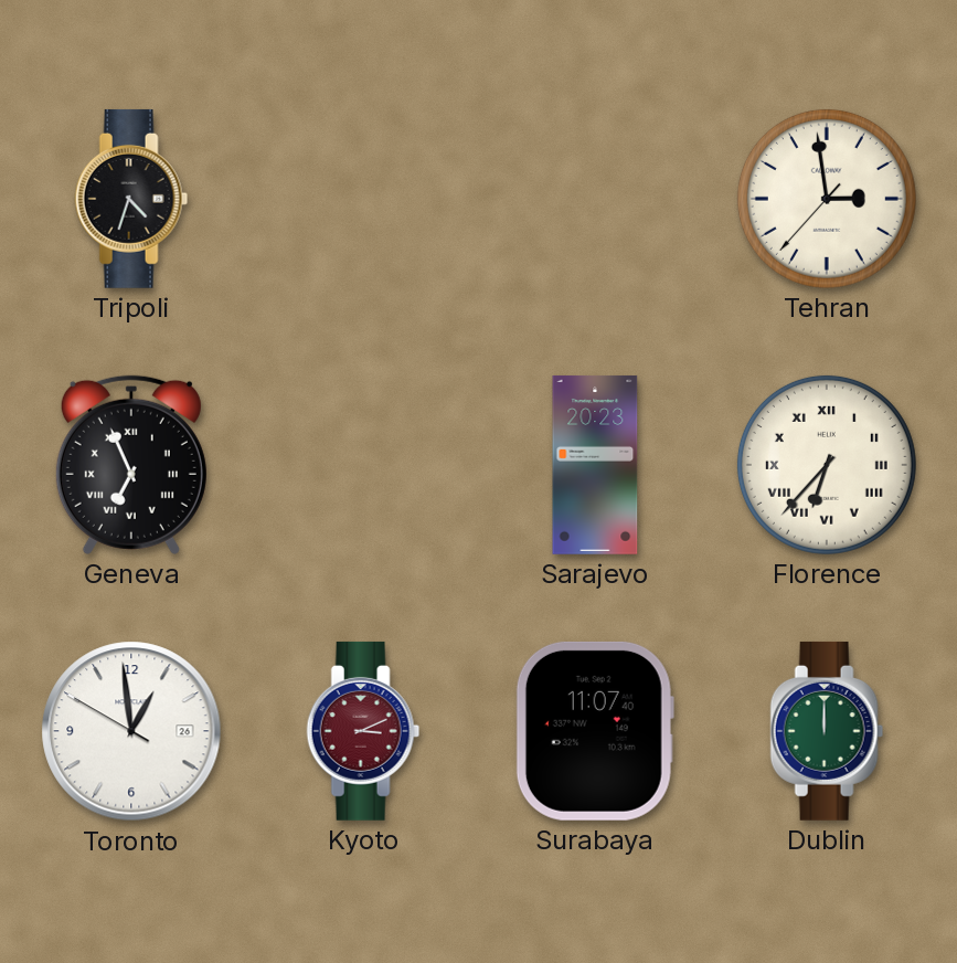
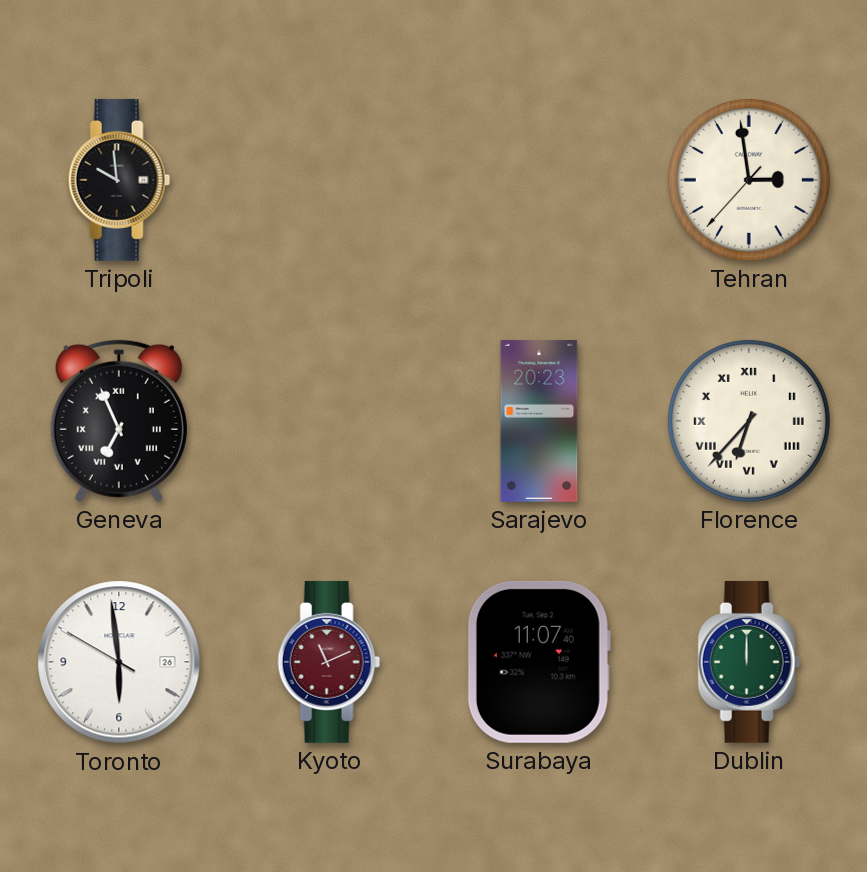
Tripoli: 4:33 -> 9:59
Toronto: 12:58 -> 5:58
Kyoto: 3:11 -> 11:11
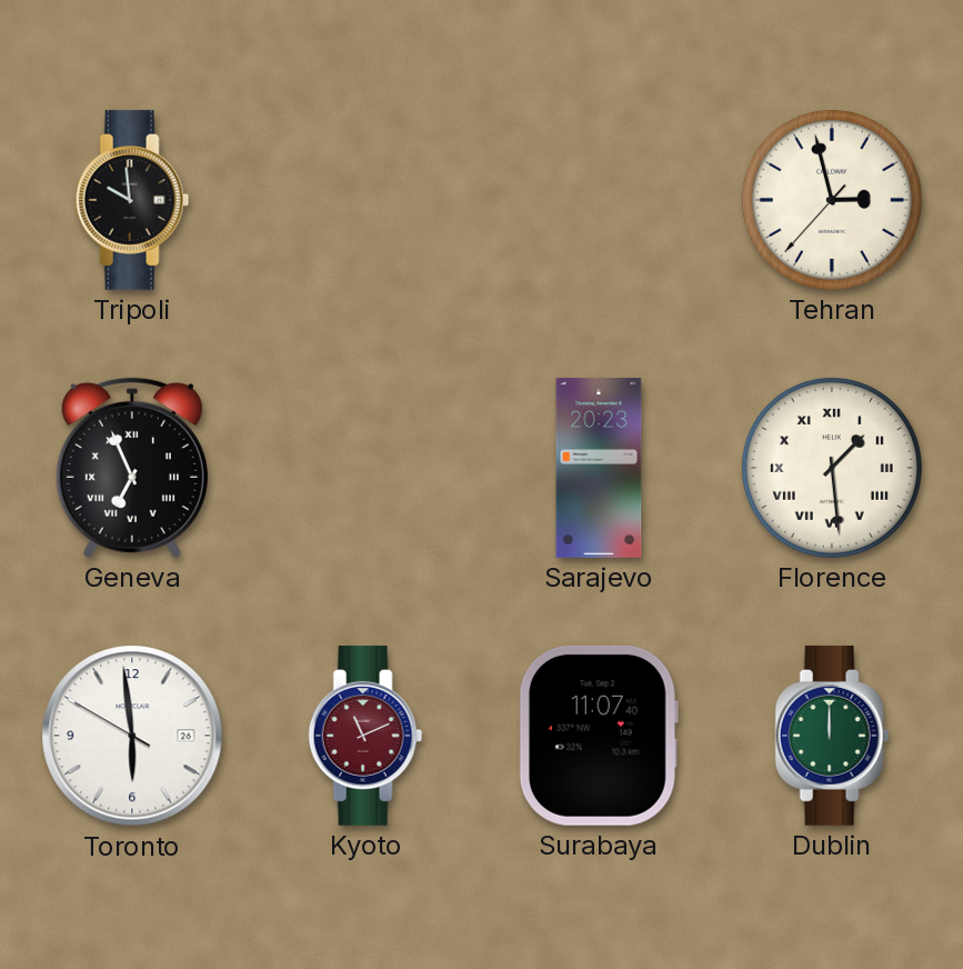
Tehran: 2:58 -> 2:57
Florence: 6:37 -> 1:29
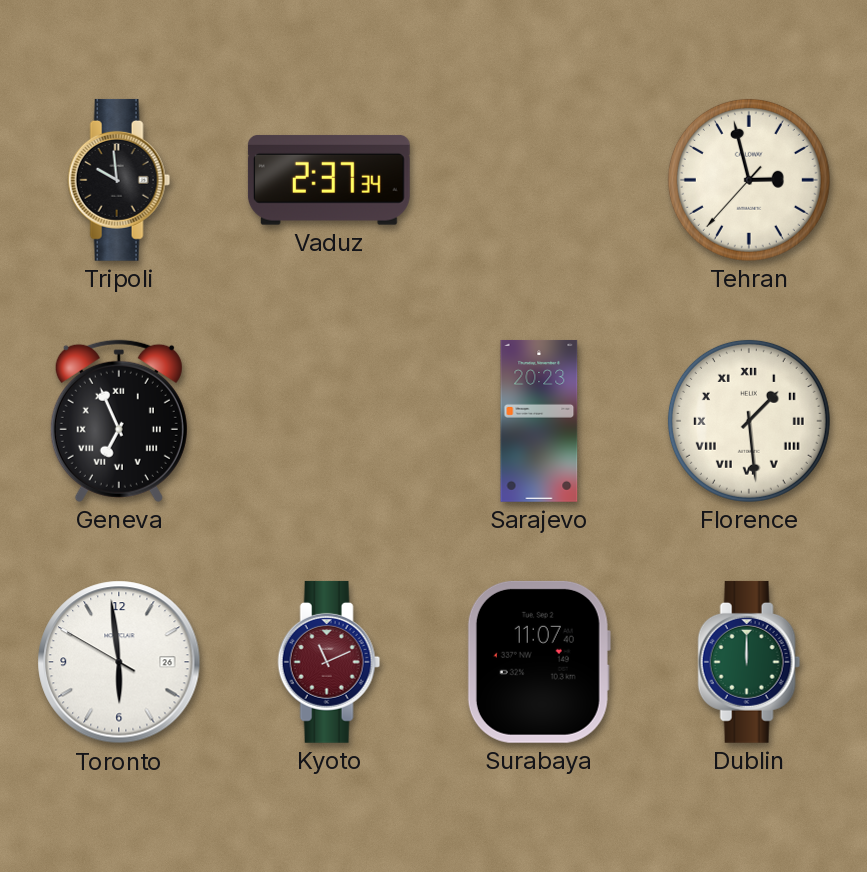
Vaduz: none -> 2:37
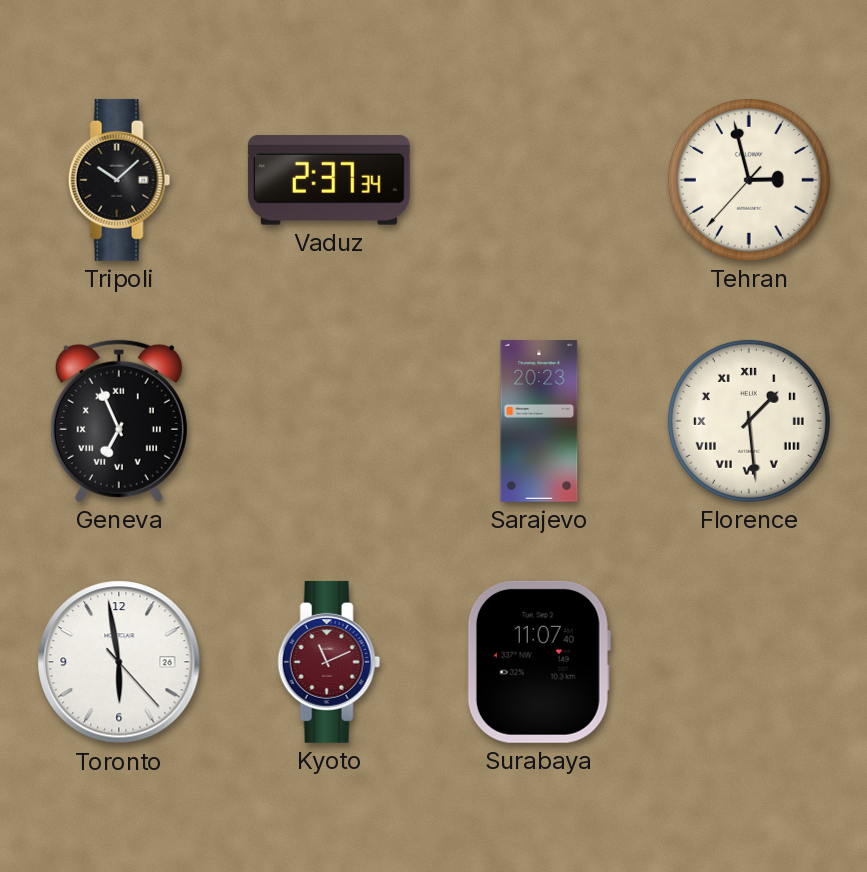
Tripoli: 9:59 -> 10:08
Toronto: 5:58:50 -> 5:58:23
Dublin: 12:00 -> none
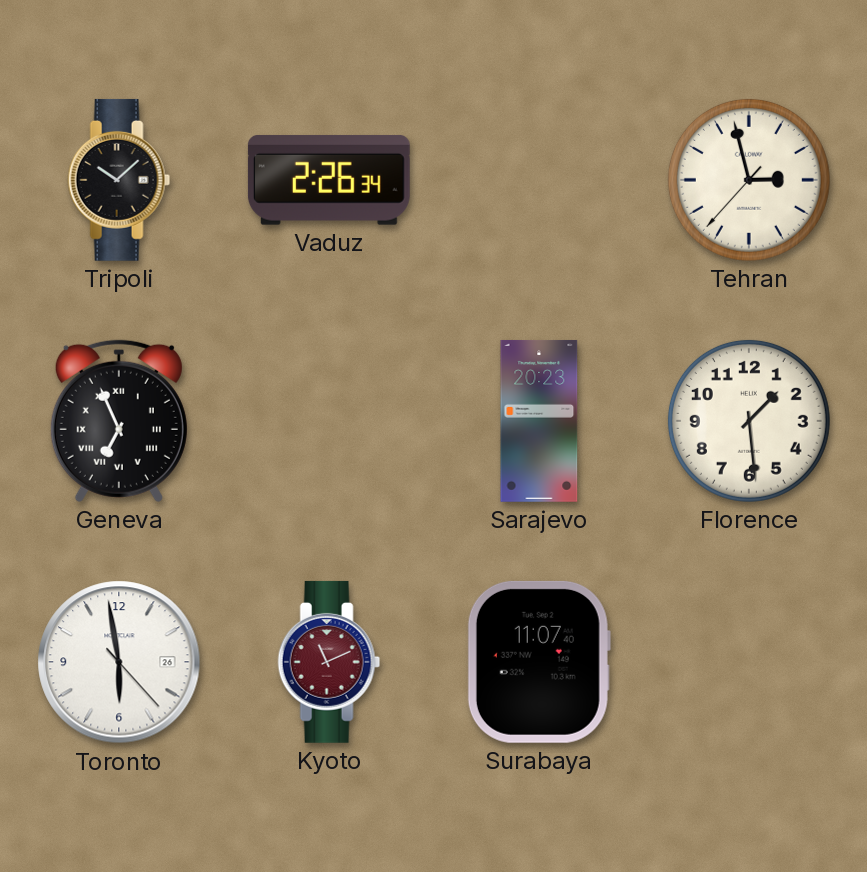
Vaduz: 2:37 -> 2:26
Florence numerals: Roman -> Arabic
